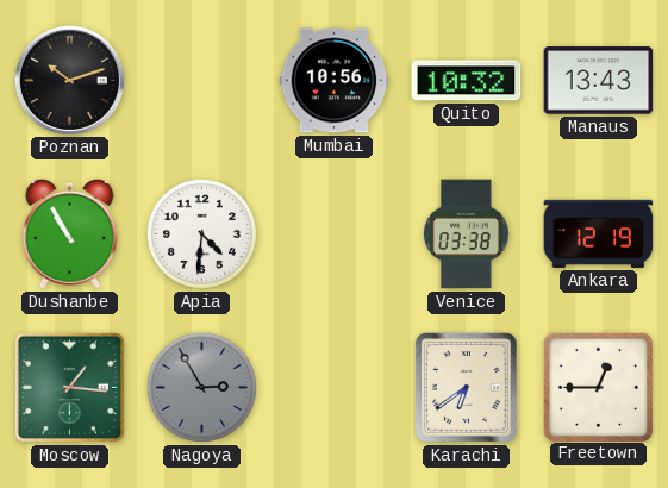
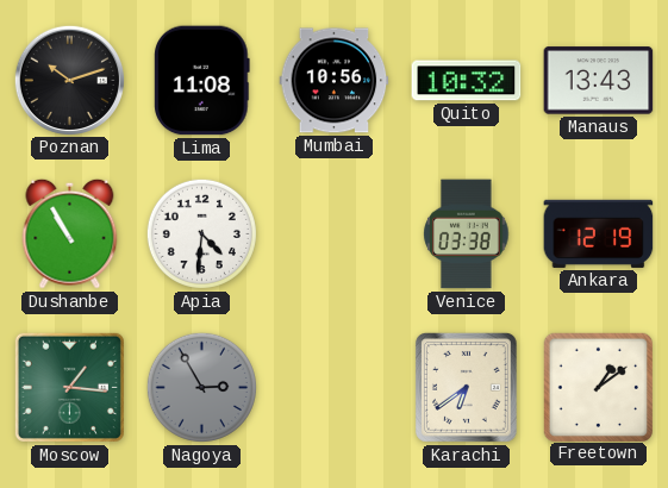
Lima: none -> 11:08
Freetown: 12:45 -> 1:09
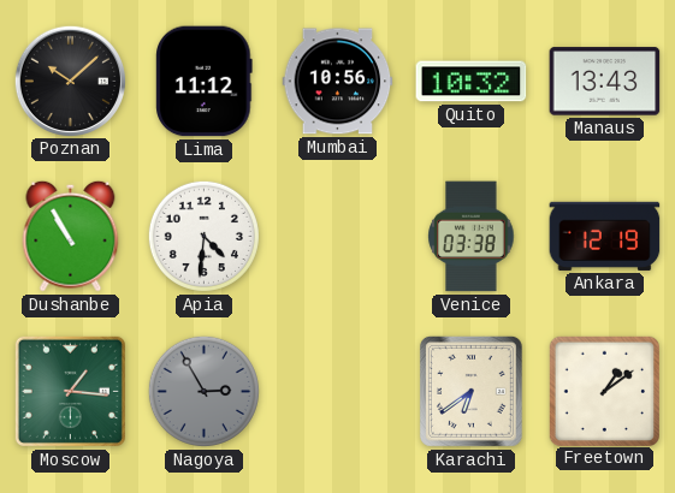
Poznan: 10:12 -> 10:08
Lima: 11:08 -> 11:12
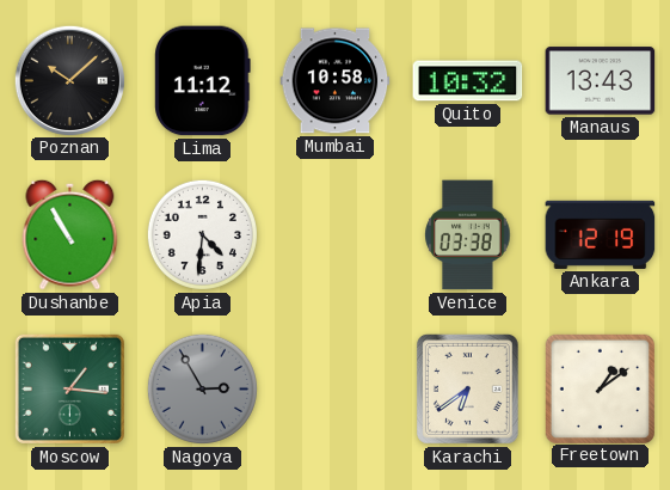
Mumbai: 10:56 -> 10:58
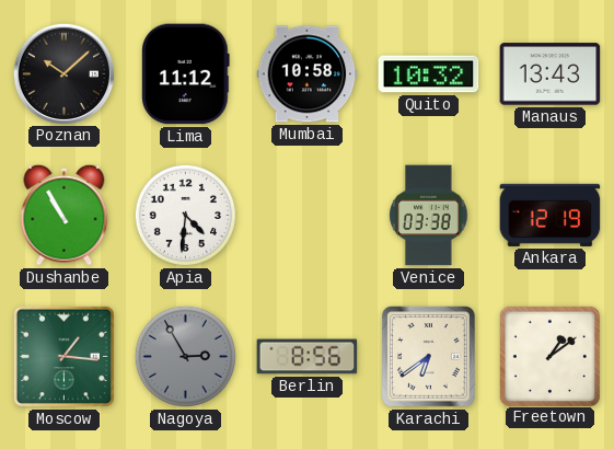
Berlin: none -> 8:56
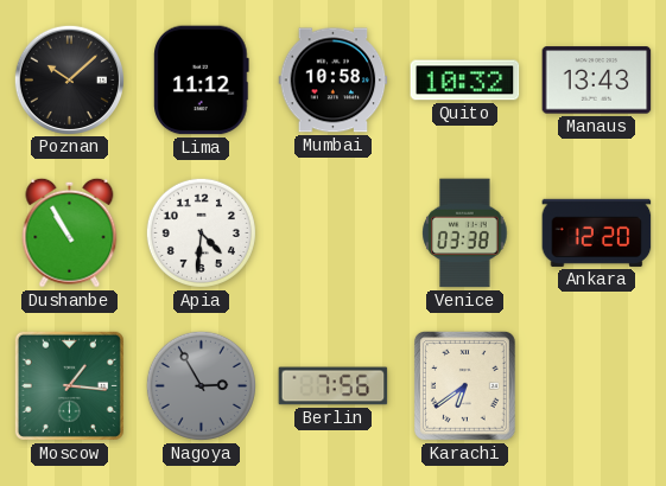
Ankara: 12:19 -> 12:20
Berlin: 8:56 -> 7:56
Freetown: 1:09 -> none
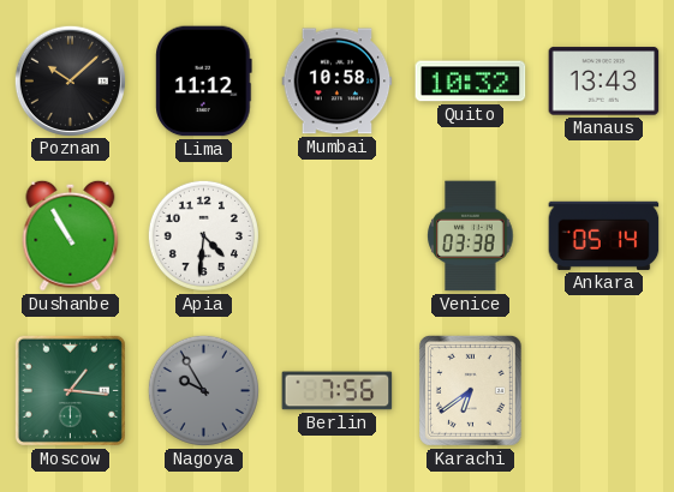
Ankara: 12:20 -> 05:14
Nagoya: 2:55 -> 9:55
